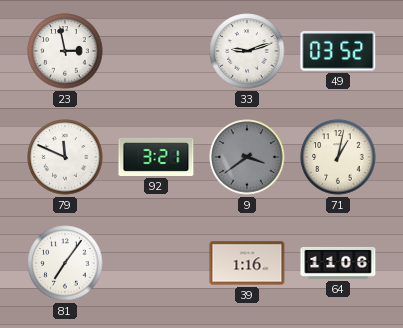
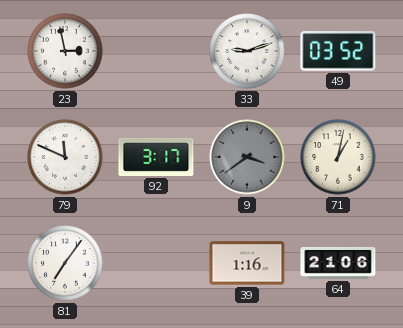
92: 3:21 -> 3:17
64: 11:06 -> 21:06
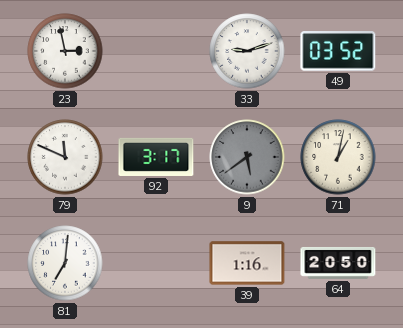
9: 3:39 -> 5:39
81: 7:06 -> 7:01
64: 21:06 -> 20:50
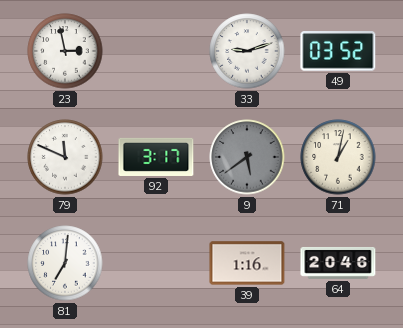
64: 20:50 -> 20:46
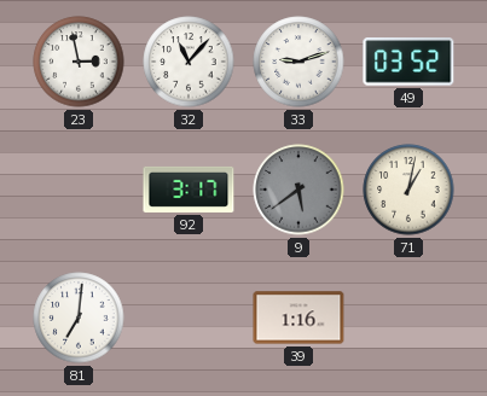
32: none -> 11:07
79: 11:49 -> none
64: 20:46 -> none
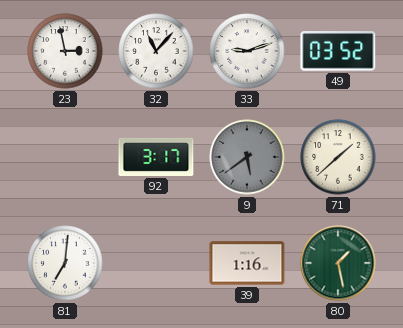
71: 1:02 -> 1:38
80: none -> 1:28
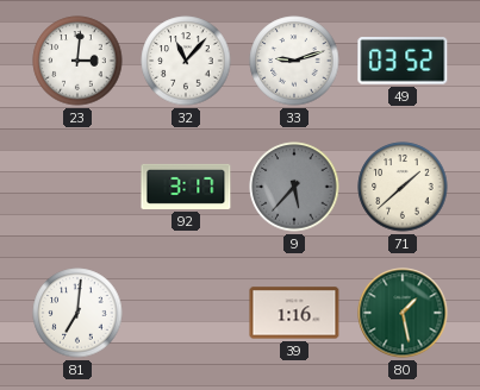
23: 2:58 -> 3:01
9: 5:39 -> 5:37
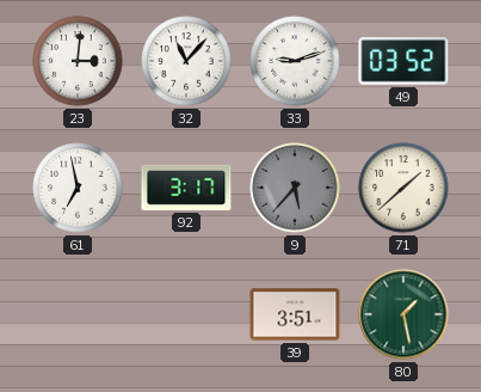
61: none -> 6:58
81: 7:01 -> none
39: 1:16 -> 3:51
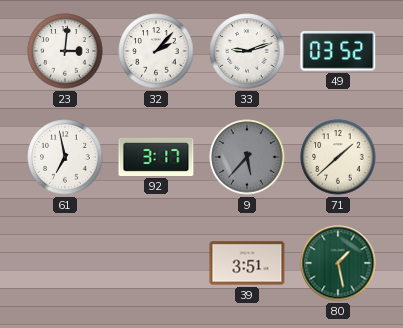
32: 11:07 -> 2:07
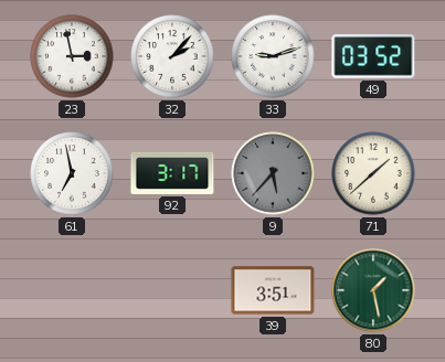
23: 3:01 -> 2:58
